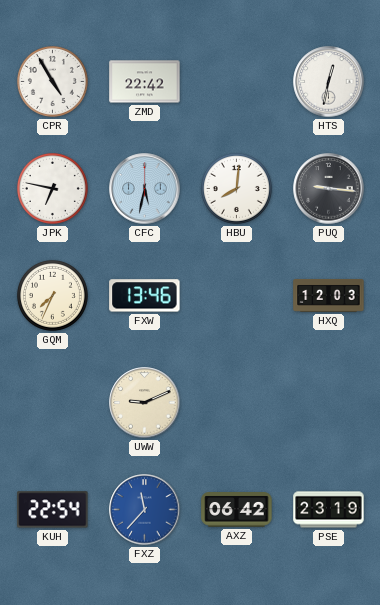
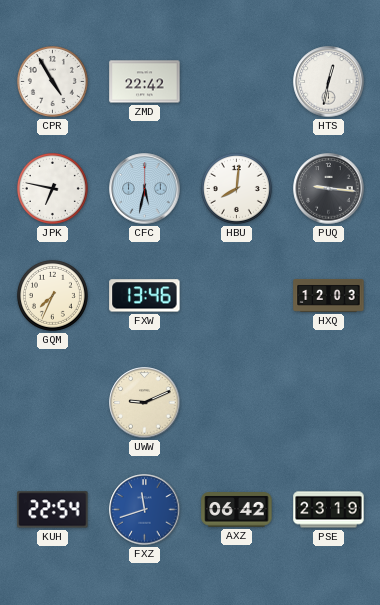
FXZ: 11:37 -> 11:42
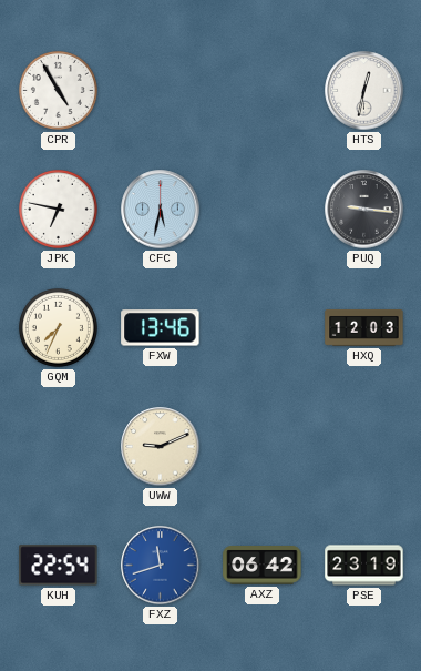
ZMD: 22:42 -> none
HBU: 8:01 -> none
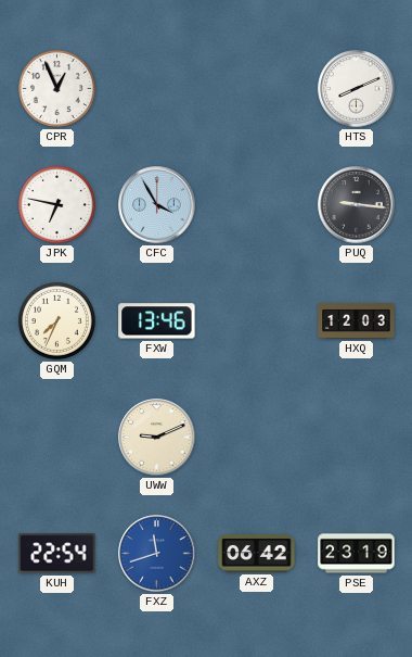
CPR: 4:55 -> 12:56
HTS: 12:32 -> 8:11
CFC: 5:32 -> 3:55
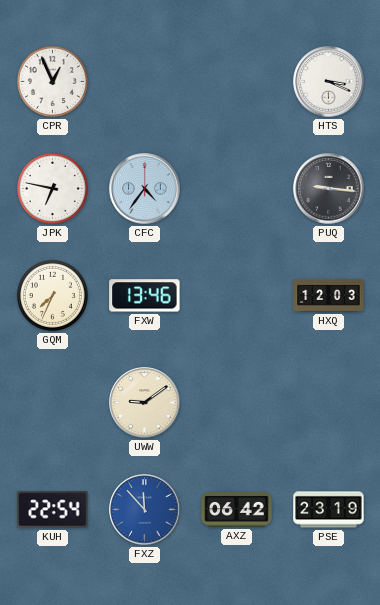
HTS: 8:11 -> 3:19
CFC: 3:55 -> 4:36
UWW: 9:11 -> 9:09
FXZ: 11:42 -> 11:53
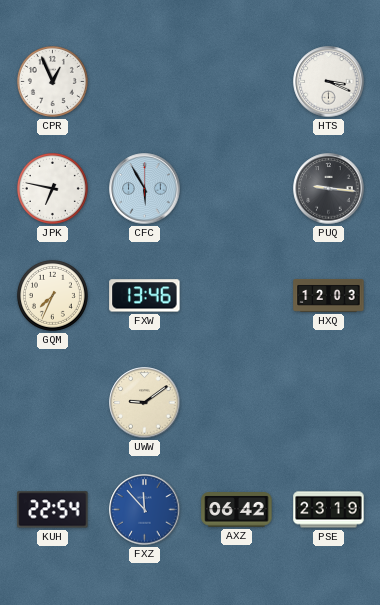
CFC: 4:36 -> 5:55
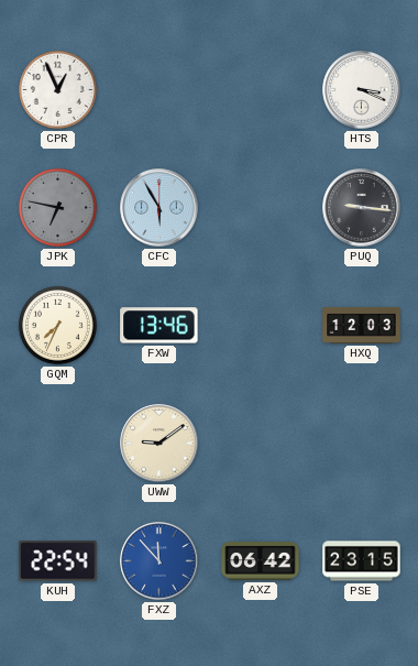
JPK dial: white -> grey
PSE: 23:19 -> 23:15
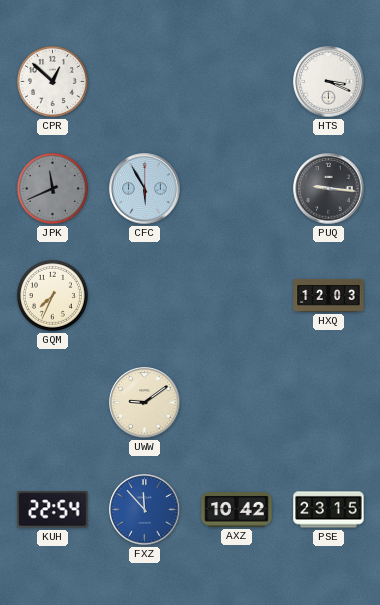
CPR: 12:56 -> 12:52
JPK: 6:47 -> 11:41
FXW: 13:46 -> none
AXZ: 06:42 -> 10:42
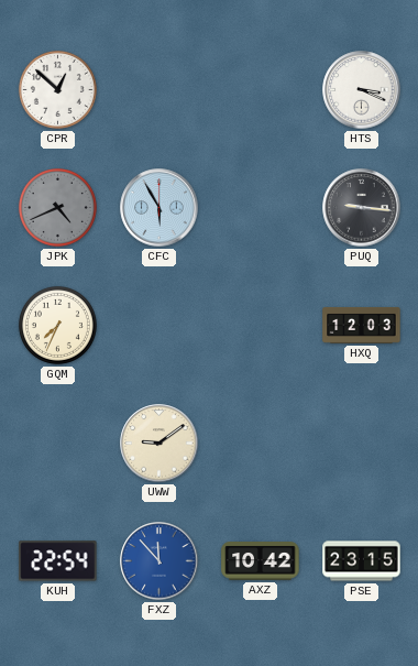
JPK: 11:41 -> 4:41
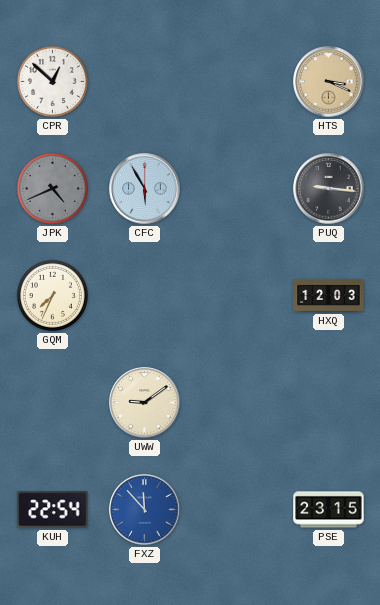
HTS dial: white -> champagne
AXZ: 10:42 -> none
